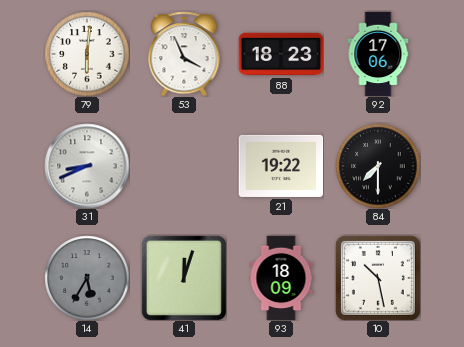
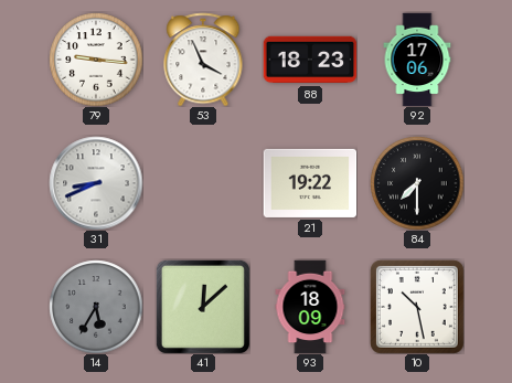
79: 6:01 -> 9:16
41: 12:03 -> 12:08
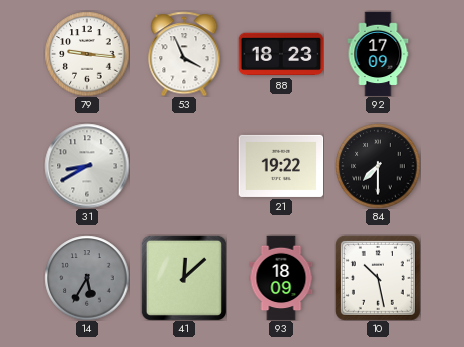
92: 17:06 -> 17:09
31: 8:41 -> 8:40
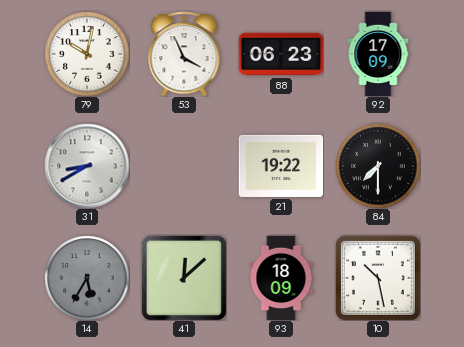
79: 9:16 -> 10:02
88: 18:23 -> 06:23
